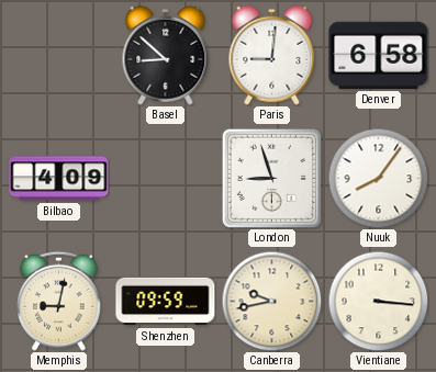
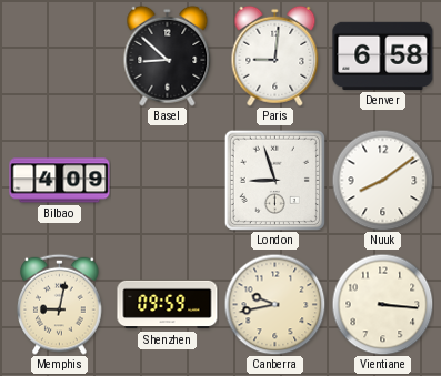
Nuuk: 8:06 -> 8:09
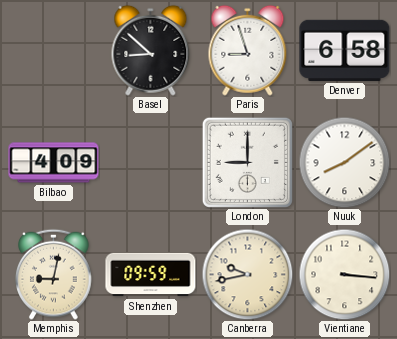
Paris: 9:01 -> 8:57
London: 8:57 -> 9:00
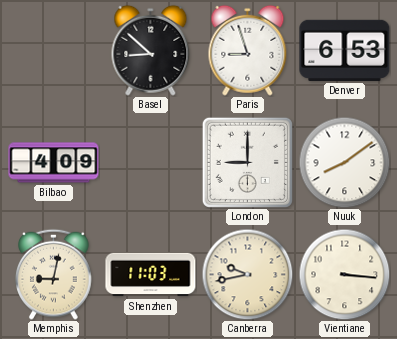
Denver: 6:58 -> 6:53
Shenzhen: 09:59 -> 11:03
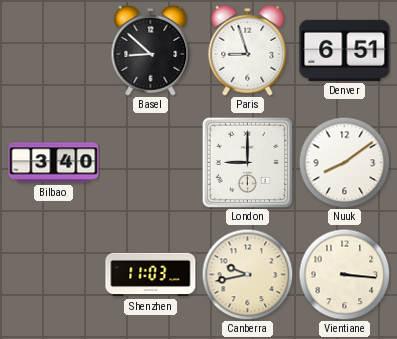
Denver: 6:53 -> 6:51
Bilbao: 4:09 -> 3:40
Memphis: 9:02 -> none
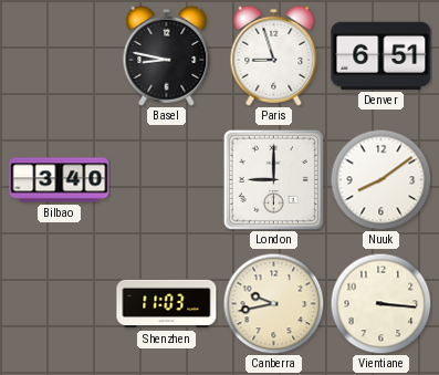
Basel: 8:52 -> 8:47
